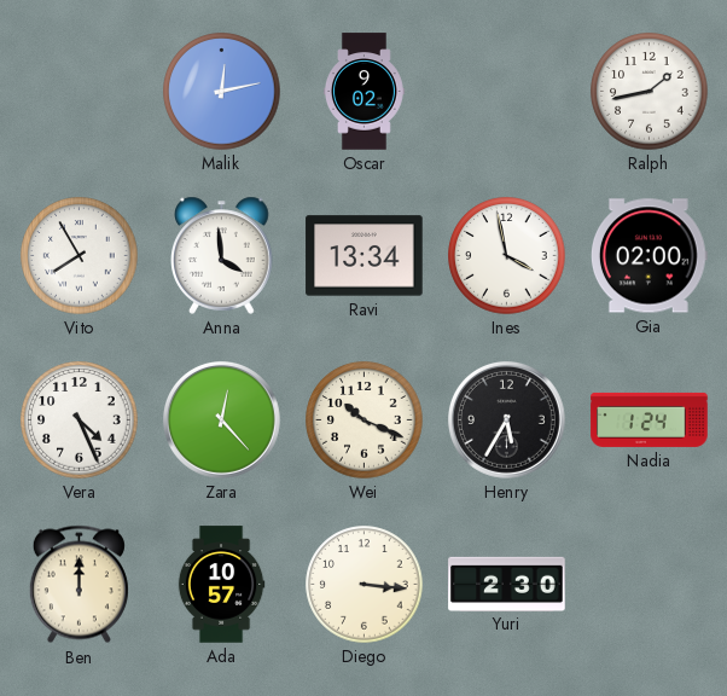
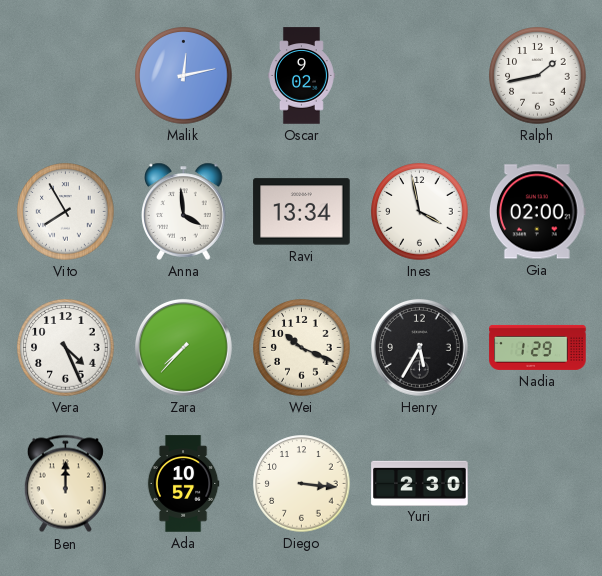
Zara: 12:23 -> 7:37
Nadia: 1:24 -> 1:29
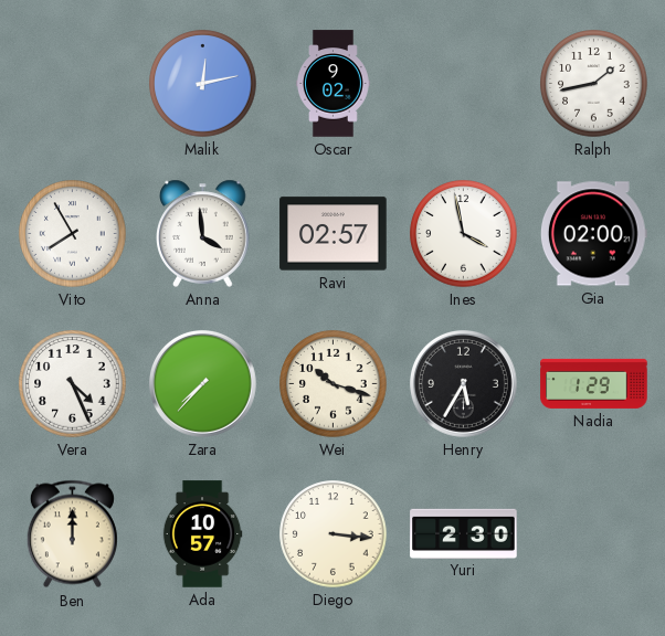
Ravi: 13:34 -> 02:57
Wei: 10:19 -> 10:18
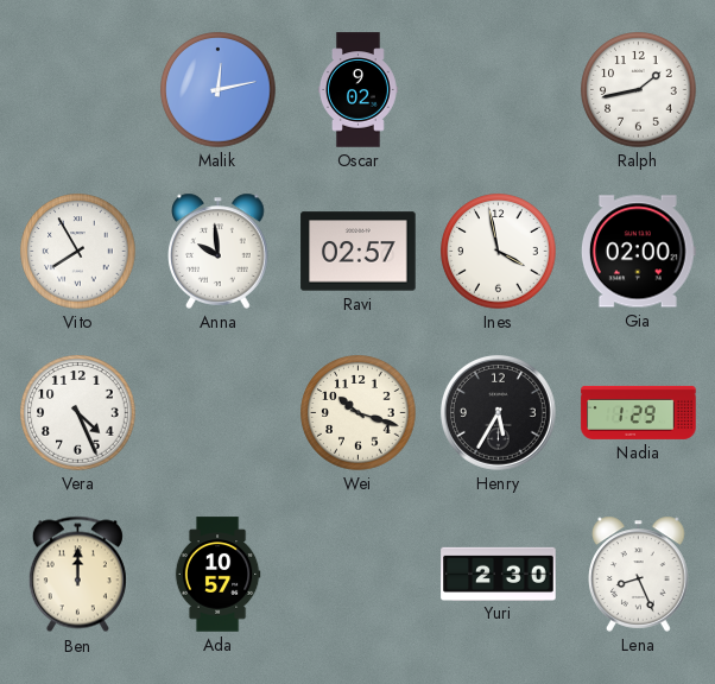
Anna: 3:59 -> 9:59
Zara: 7:37 -> none
Diego: 3:16 -> none
Lena: none -> 8:26
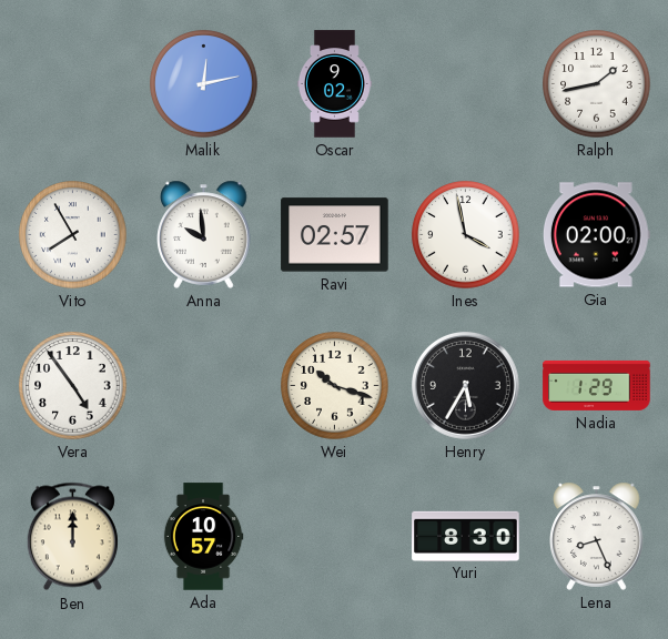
Vera: 4:26 -> 4:54
Yuri: 2:30 -> 8:30
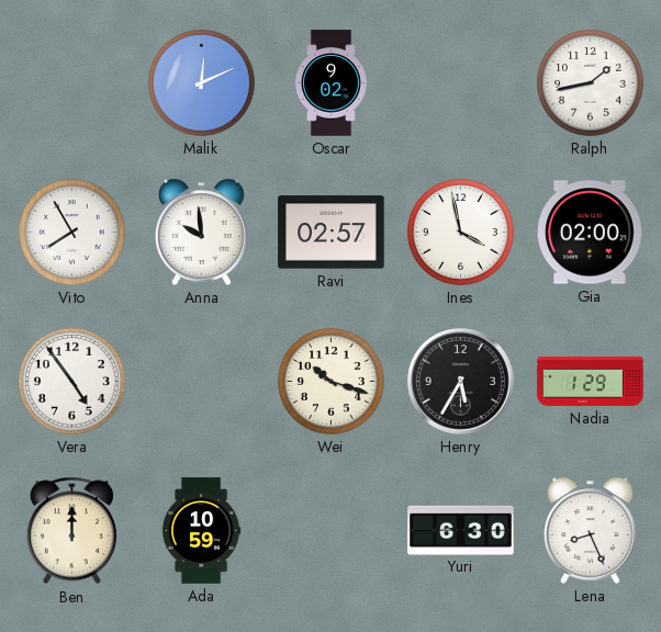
Malik: 12:13 -> 12:11
Ada: 10:57 -> 10:59
Yuri: 8:30 -> 6:30
